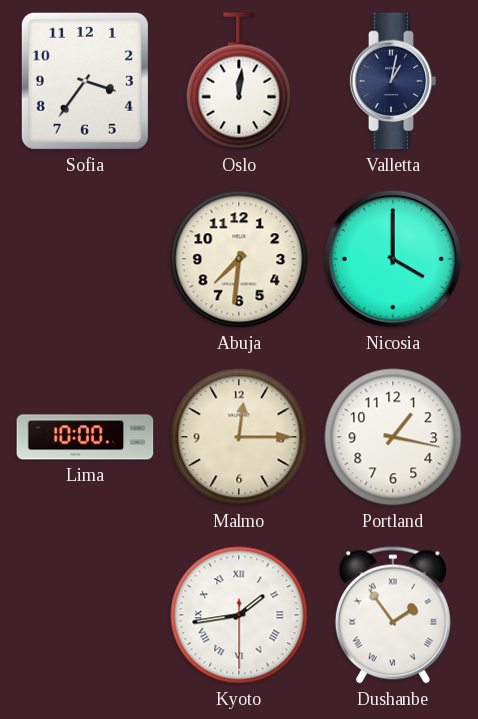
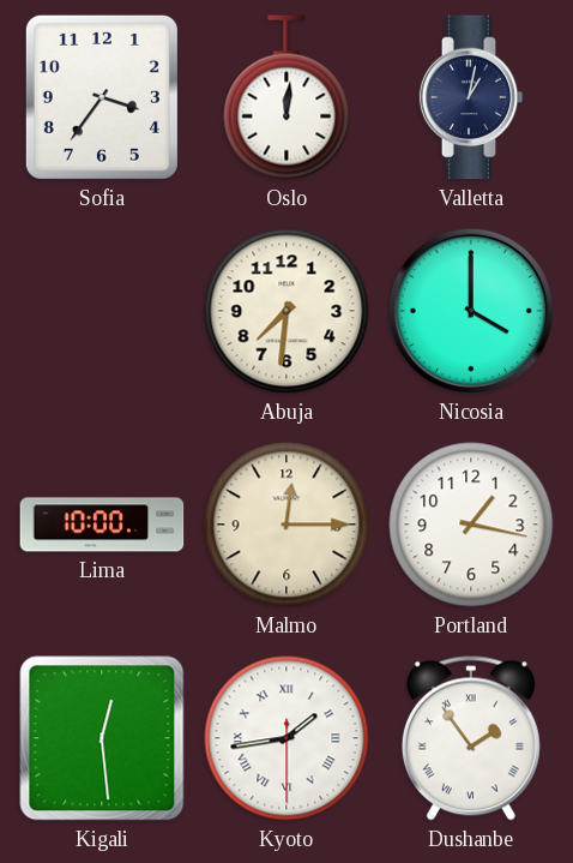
Kigali: none -> 12:29
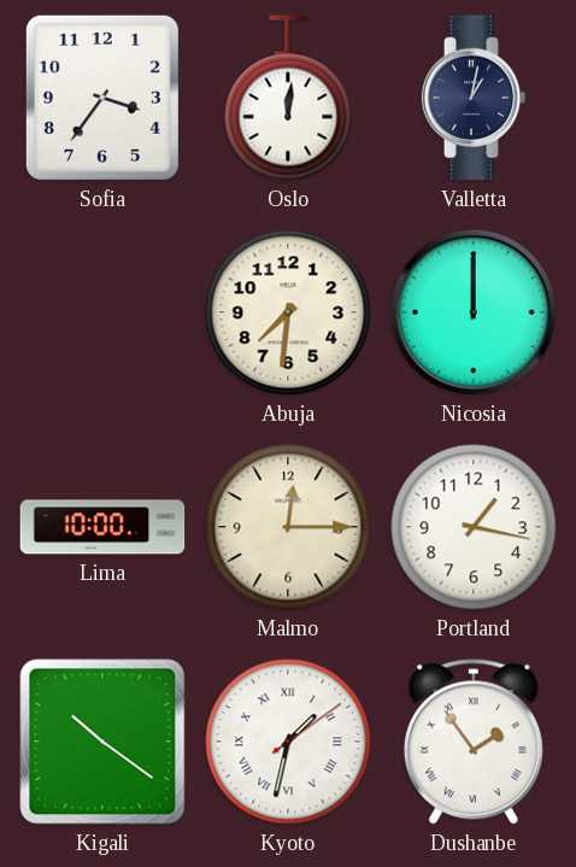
Nicosia: 4:00 -> 12:00
Kigali: 12:29 -> 10:21
Kyoto: 1:43 -> 1:32
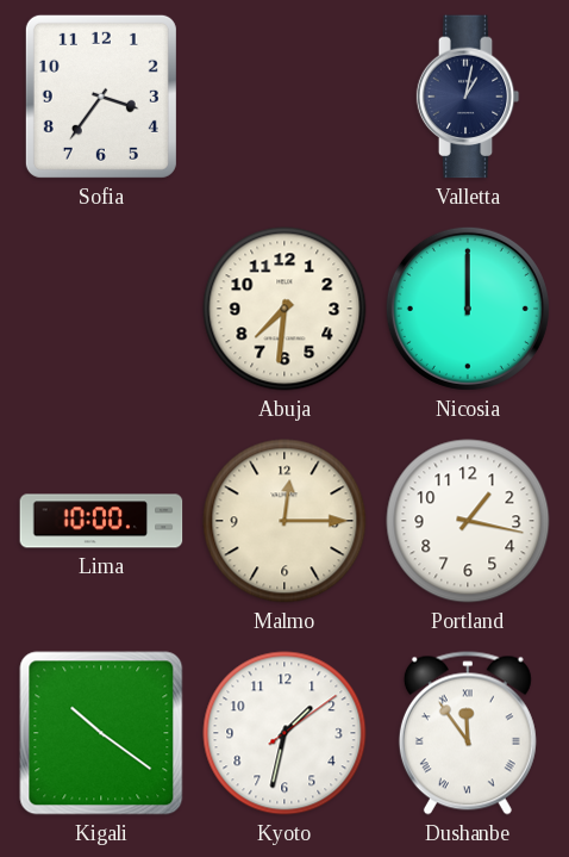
Oslo: 12:01 -> none
Kyoto numerals: Roman -> Arabic
Dushanbe: 1:54 -> 11:54
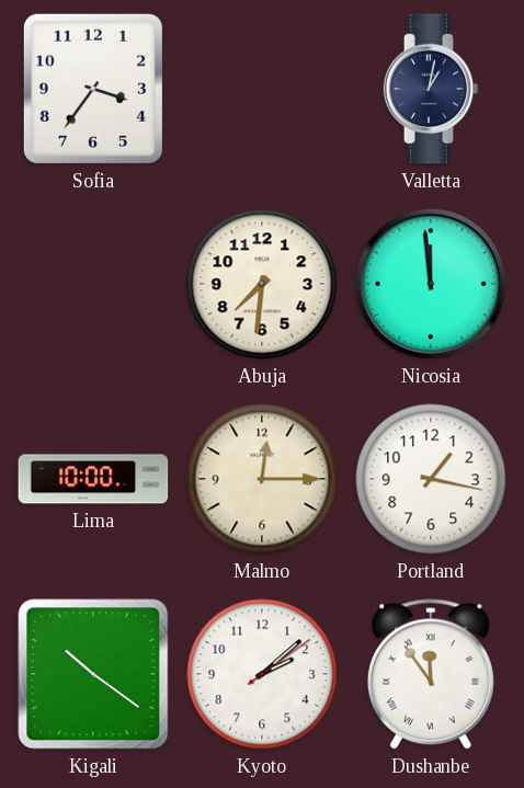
Nicosia: 12:00 -> 11:59
Kyoto: 1:32 -> 2:08
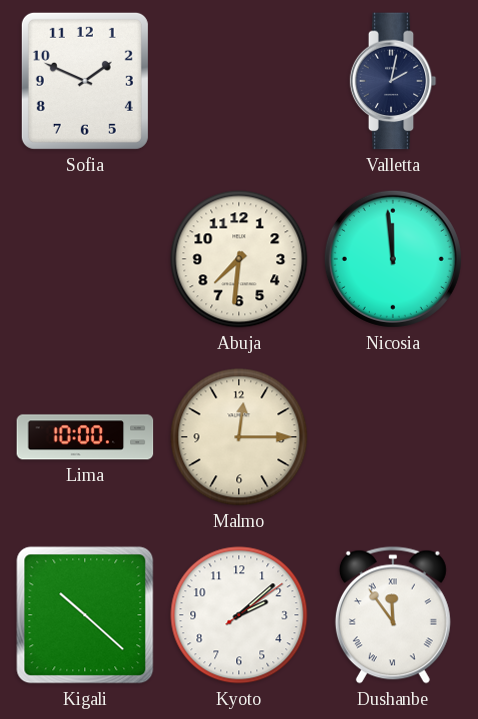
Sofia: 3:36 -> 1:49
Valletta: 1:02 -> 2:02
Portland: 1:17 -> none
Kigali: 10:21 -> 10:22
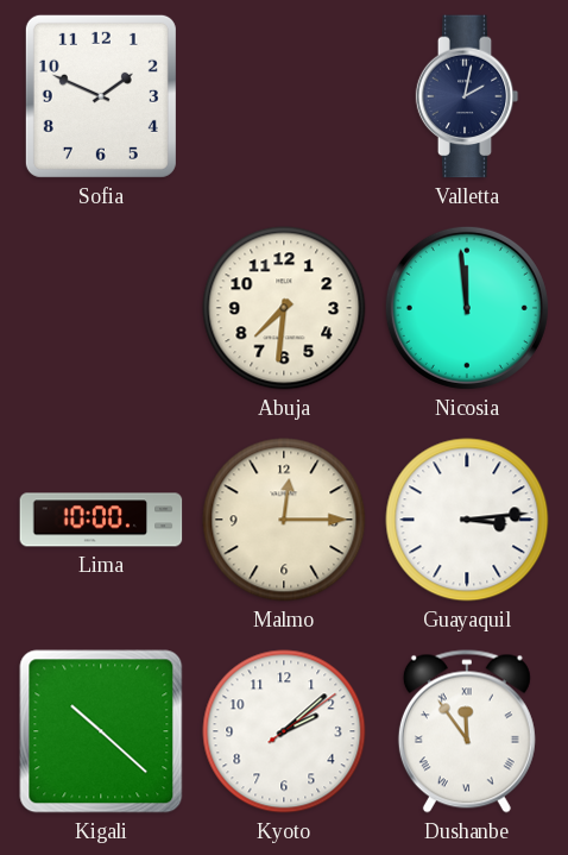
Guayaquil: none -> 3:14
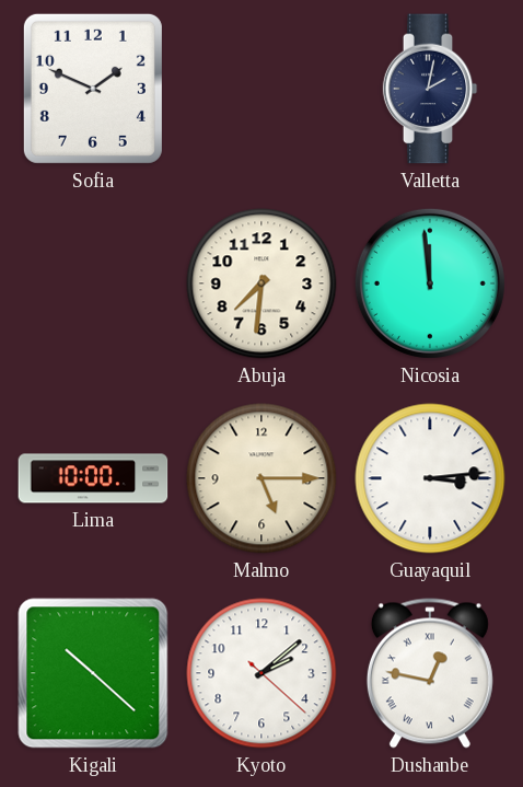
Malmo: 12:15 -> 5:15
Kyoto: 2:08:09 -> 2:08:22
Dushanbe: 11:54 -> 12:47
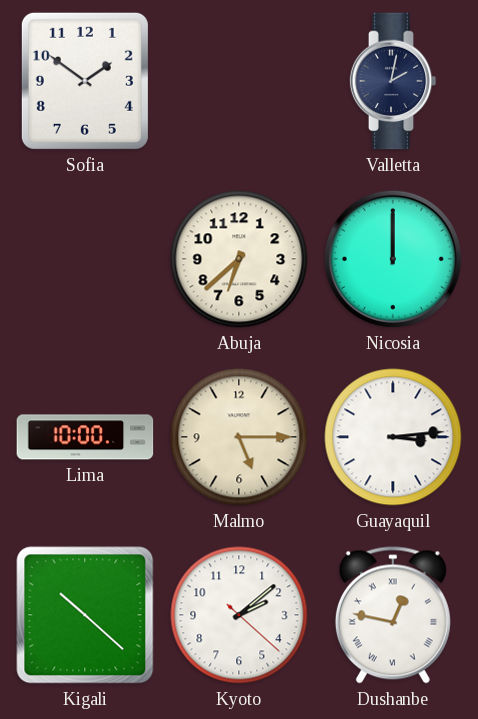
Sofia: 1:49 -> 1:51
Abuja: 7:31 -> 6:38
Nicosia: 11:59 -> 12:00
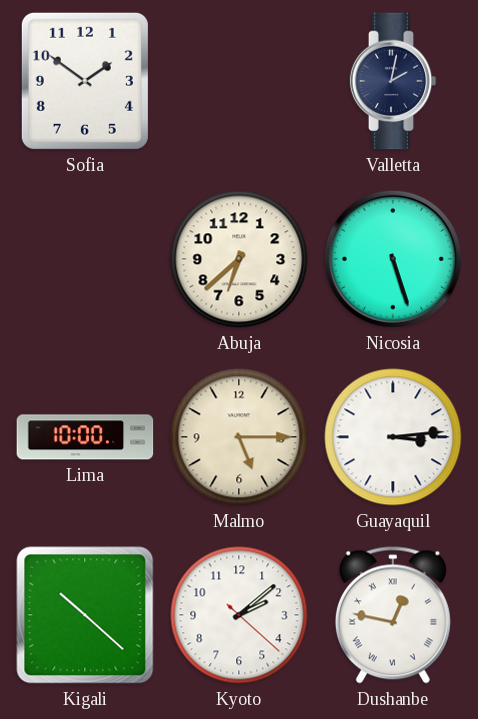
Nicosia: 12:00 -> 5:27
